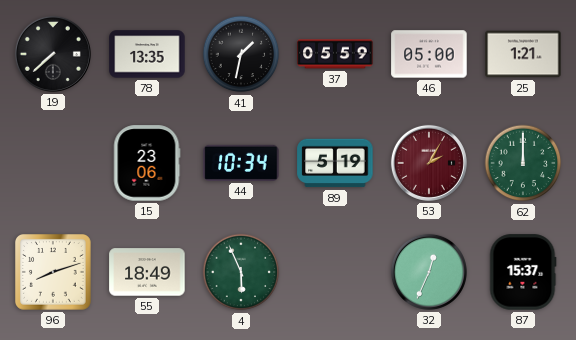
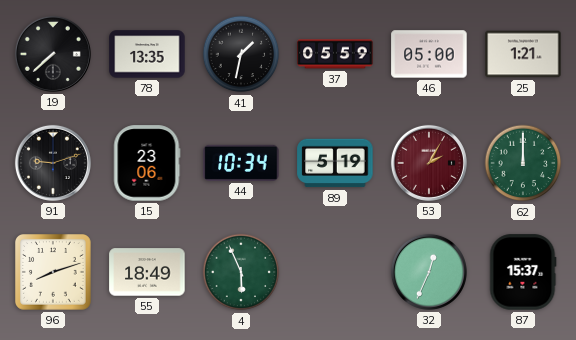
91: none -> 9:12
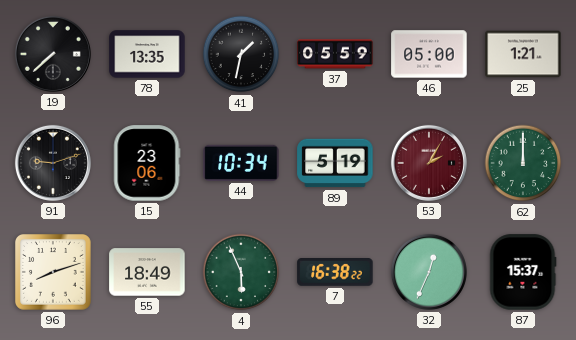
7: none -> 16:38
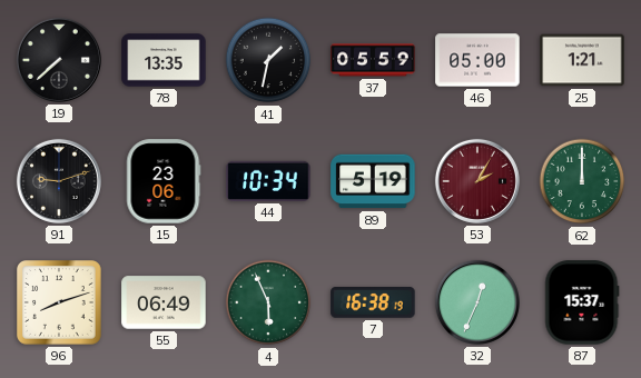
55: 18:49 -> 06:49
7: 16:38:22 -> 16:38:19
